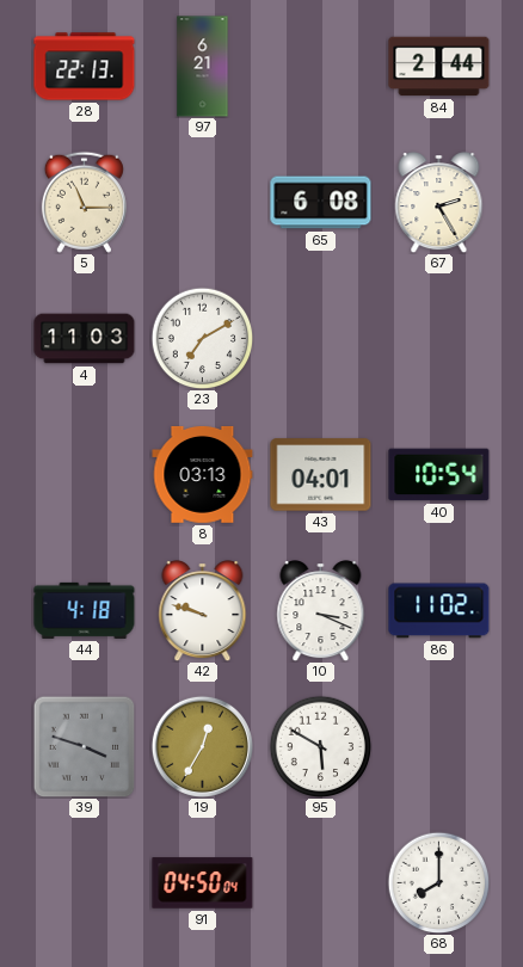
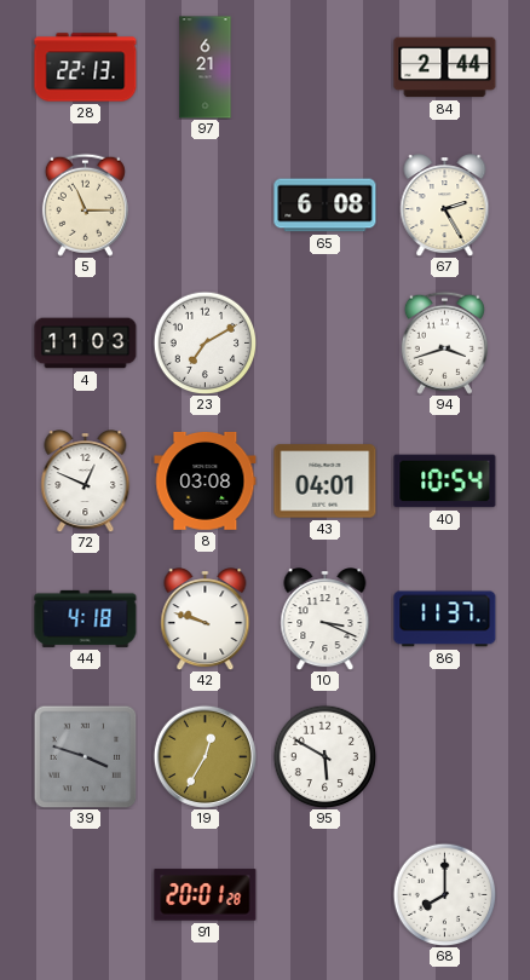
94: none -> 3:42
72: none -> 12:49
8: 03:13 -> 03:08
86: 11:02 -> 11:37
91: 04:50 -> 20:01
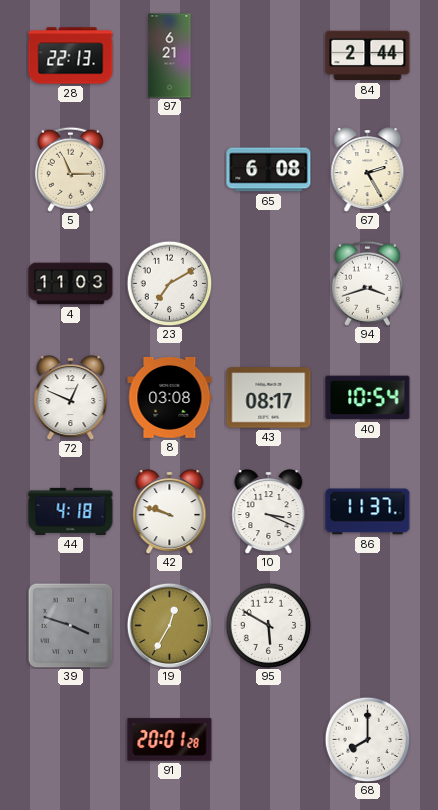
43: 04:01 -> 08:17
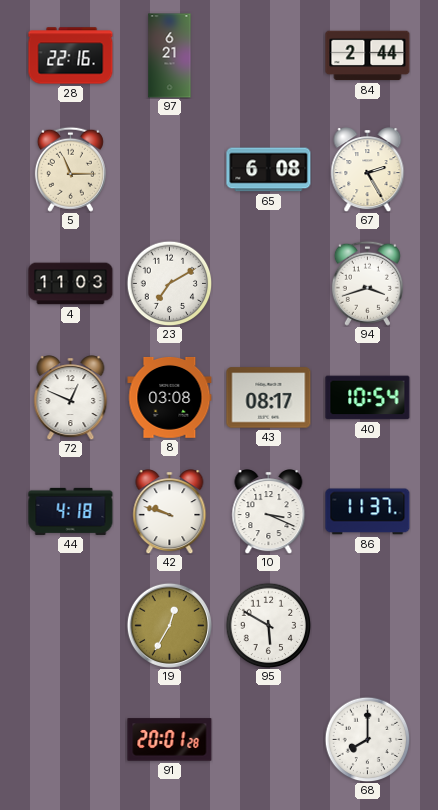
28: 22:13 -> 22:16
39: 3:48 -> none
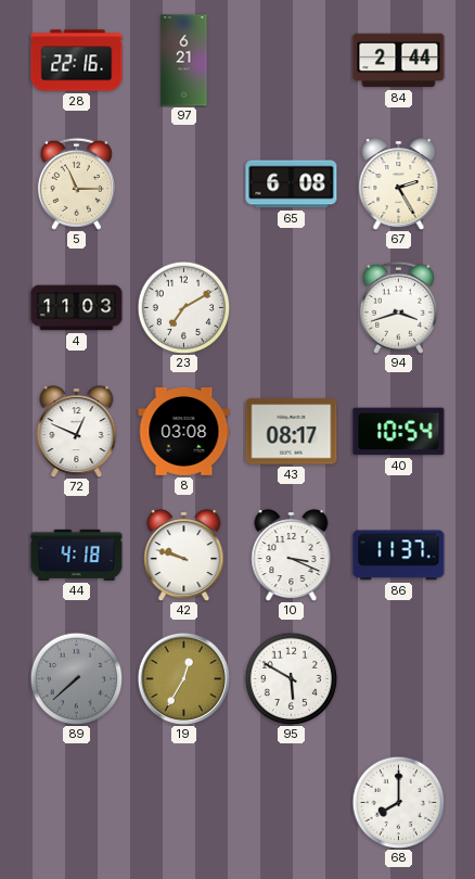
89: none -> 7:38
91: 20:01 -> none
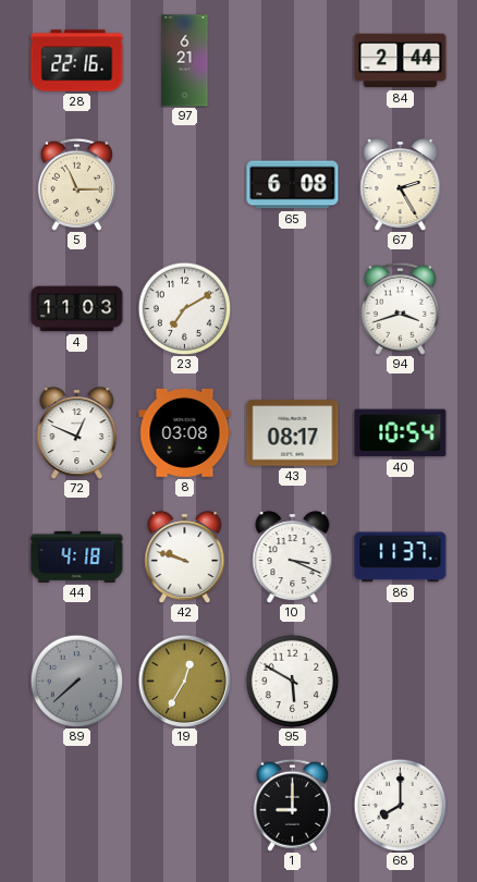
1: none -> 9:00
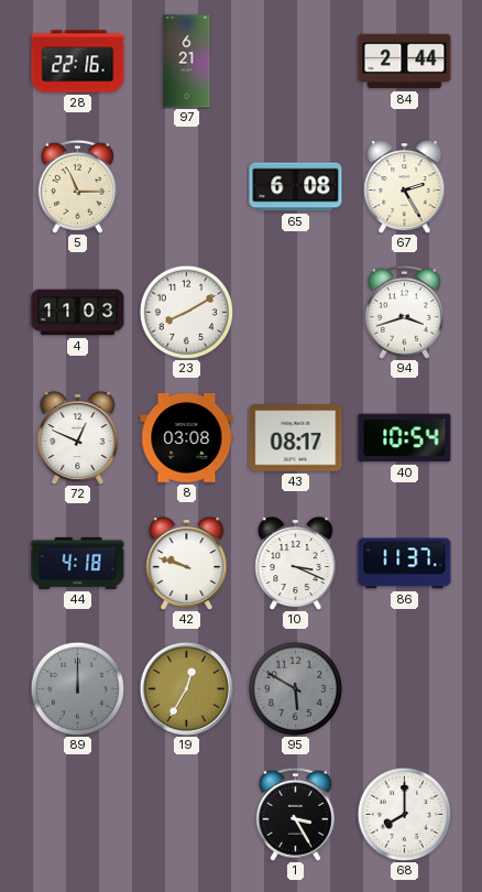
23: 7:10 -> 8:10
89: 7:38 -> 12:00
95 dial: white -> grey
1: 9:00 -> 3:25
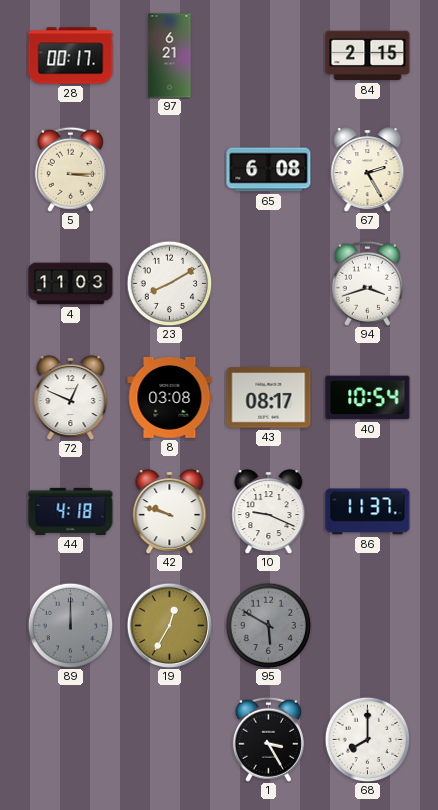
28: 22:16 -> 00:17
84: 2:44 -> 2:15
5: 11:15 -> 3:15
10: 3:19 -> 9:19
